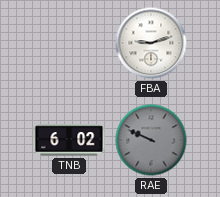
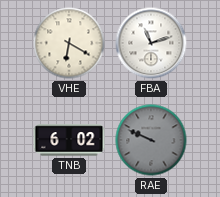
VHE: none -> 6:20
FBA: 9:12 -> 11:12
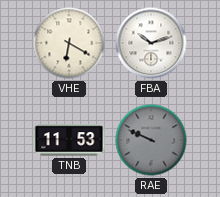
FBA: 11:12 -> 10:12
TNB: 6:02 -> 11:53
